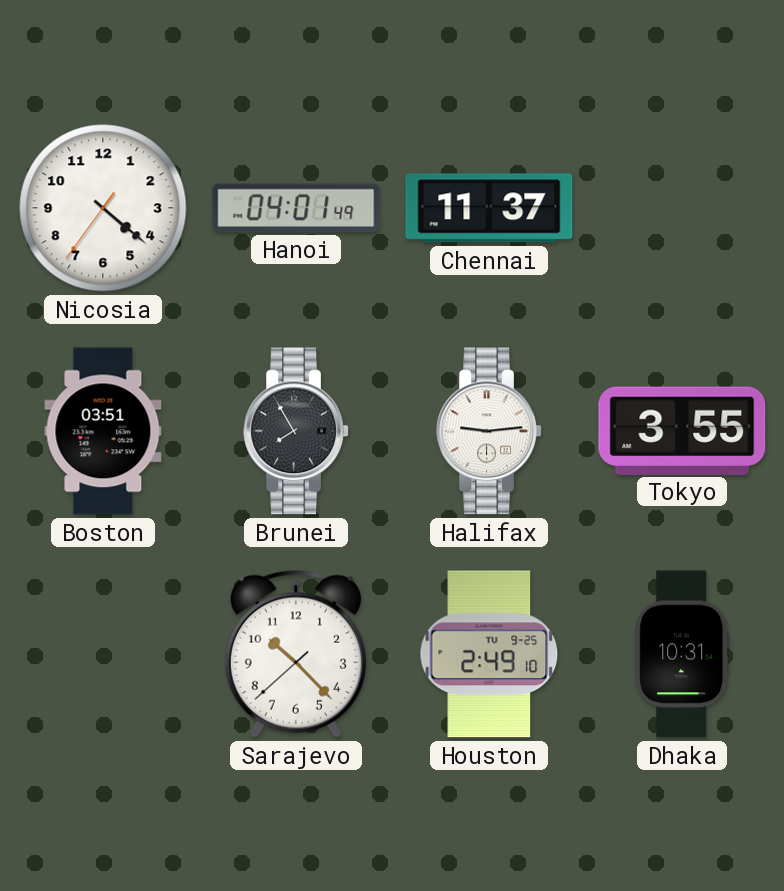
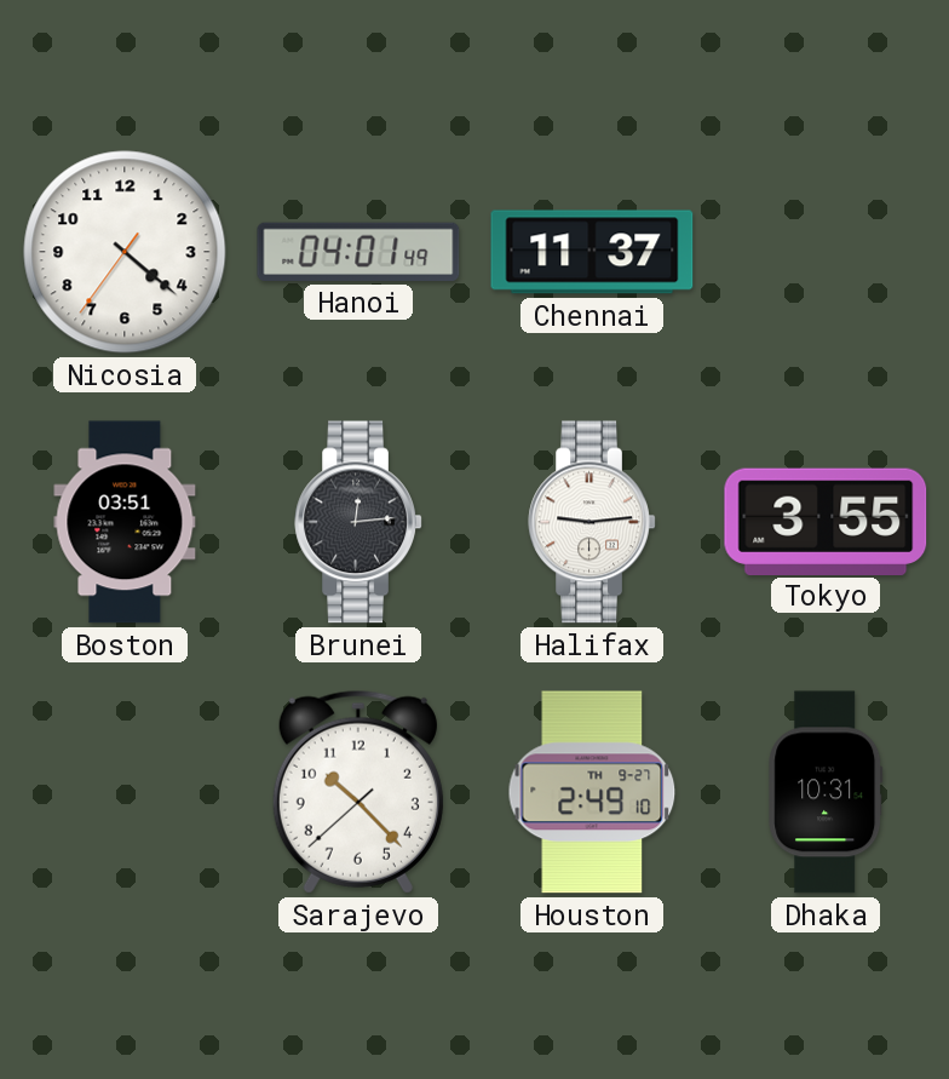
Brunei: 7:55 -> 12:14
Houston date: TU 9-25 -> TH 9-27
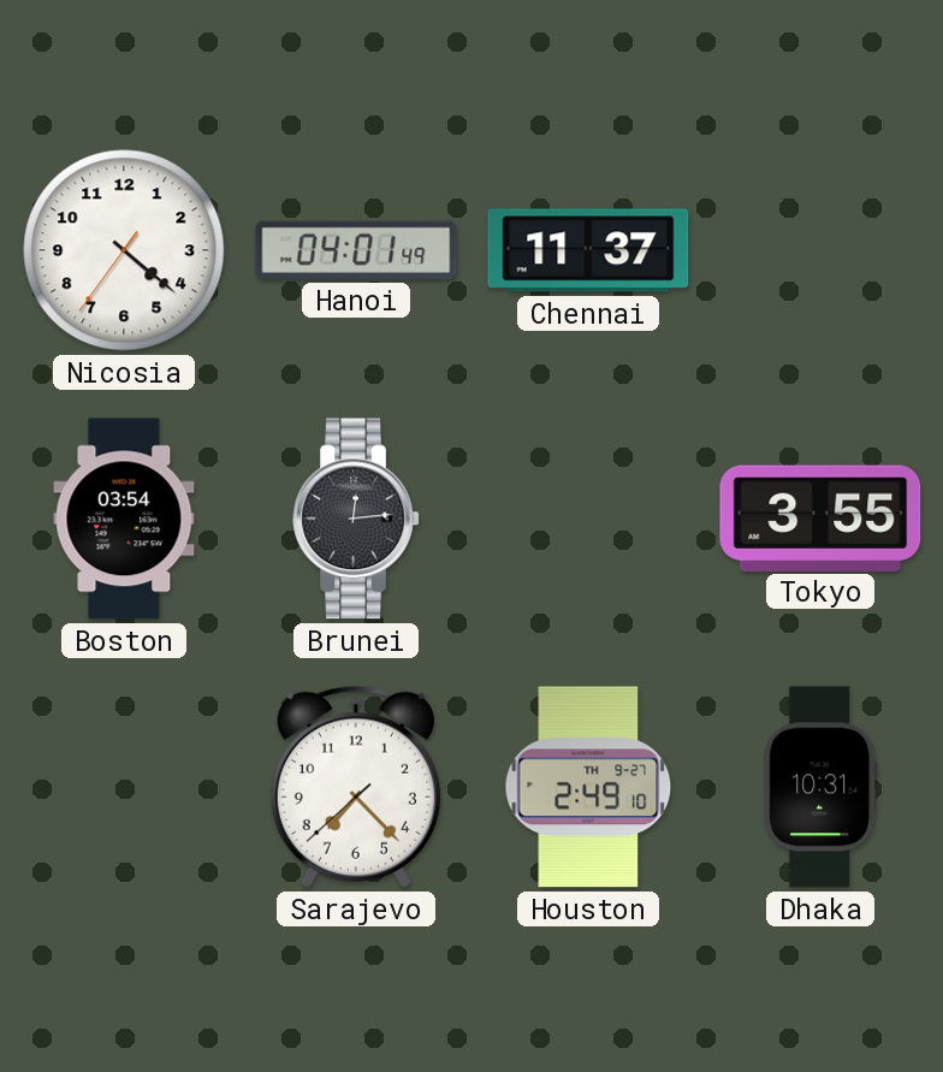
Boston: 03:51 -> 03:54
Halifax: 9:14 -> none
Sarajevo: 10:22 -> 7:22
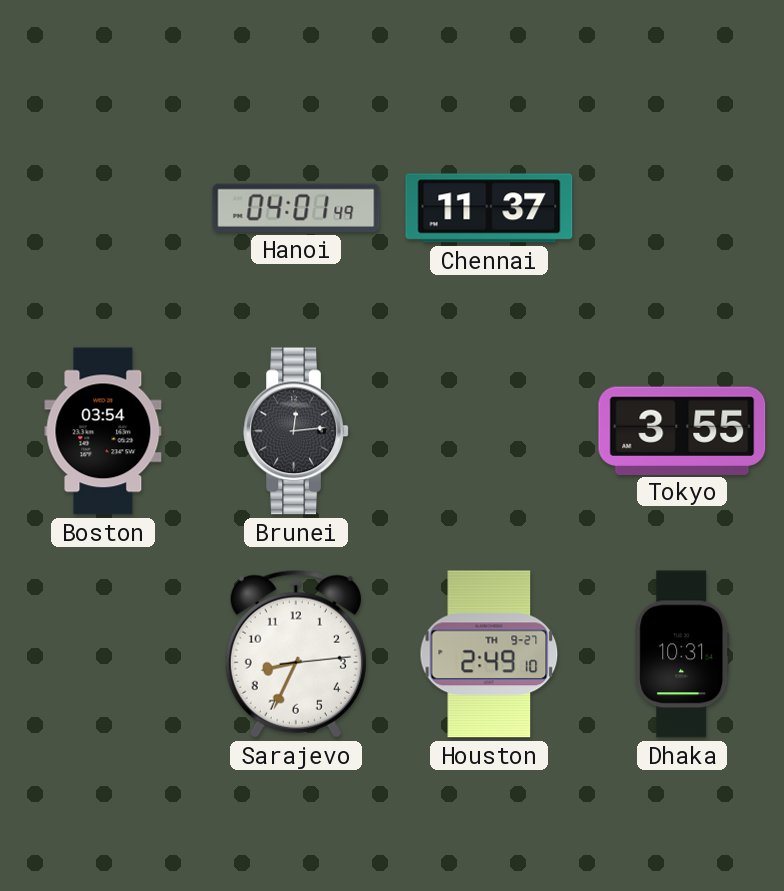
Nicosia: 4:21 -> none
Sarajevo: 7:22 -> 8:34
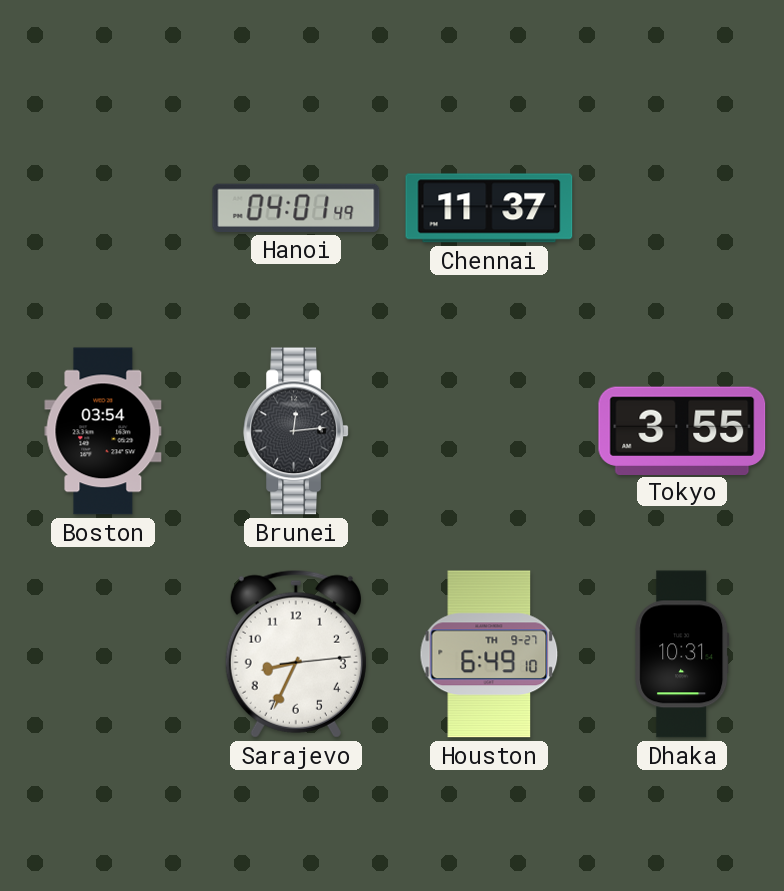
Houston: 2:49 -> 6:49
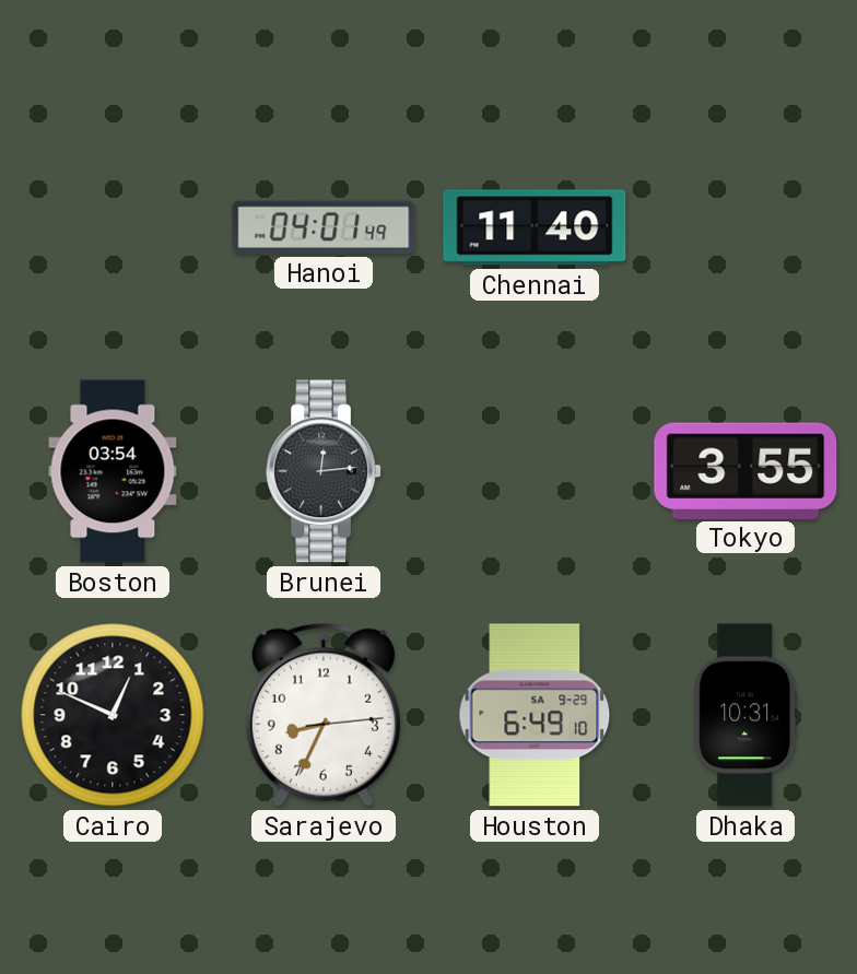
Chennai: 11:37 -> 11:40
Cairo: none -> 12:49
Houston date: TH 9-27 -> SA 9-29
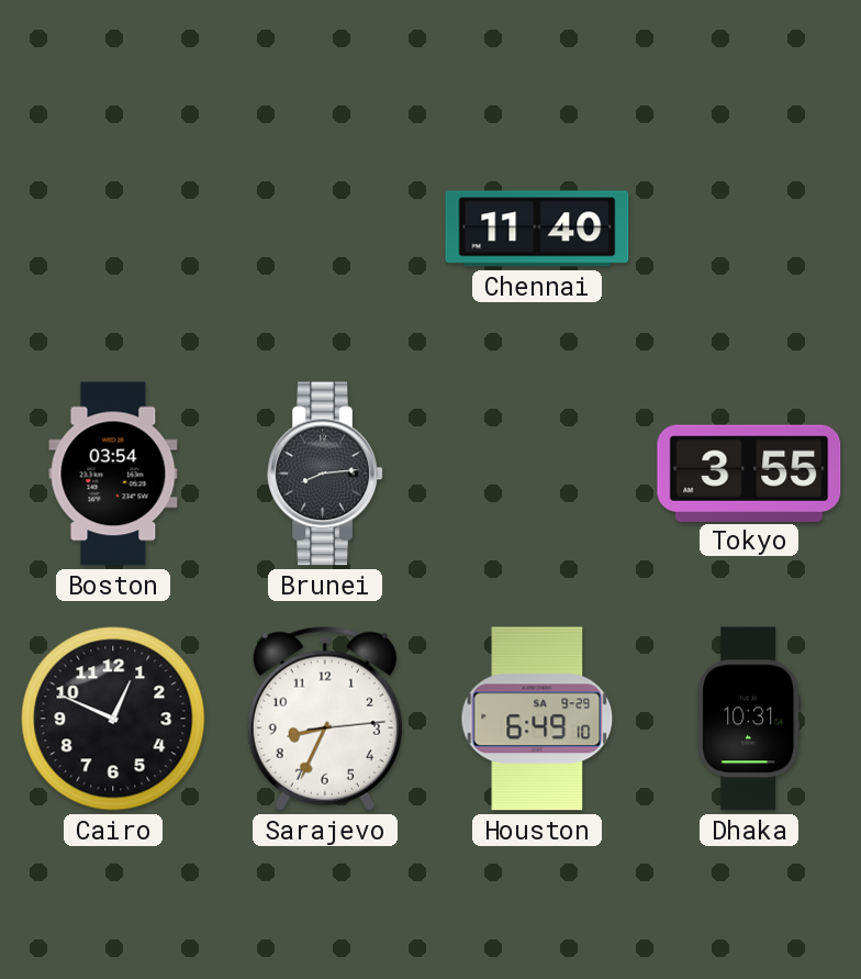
Hanoi: 04:01 -> none
Brunei: 12:14 -> 8:14
